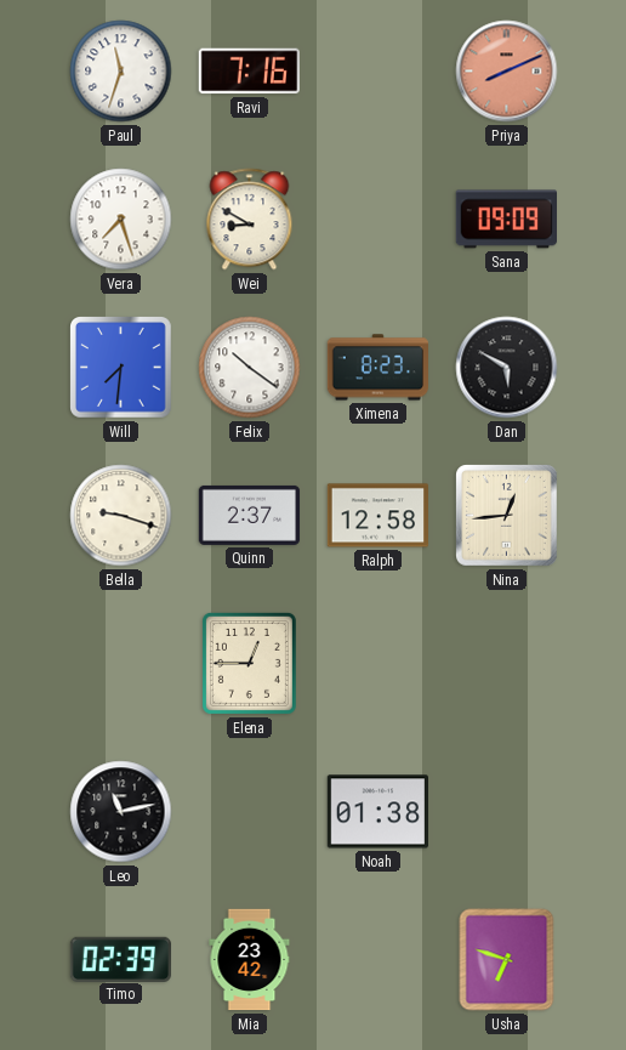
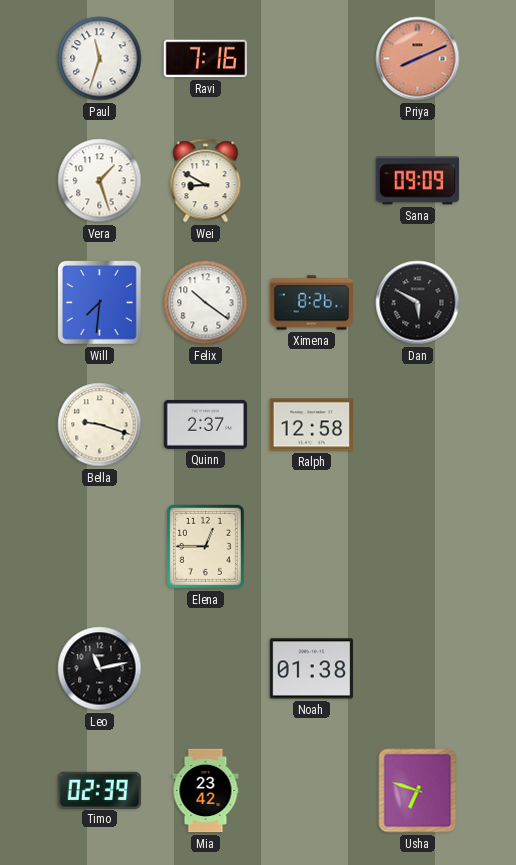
Vera: 7:27 -> 1:27
Ximena: 8:23 -> 8:26
Nina: 12:44 -> none
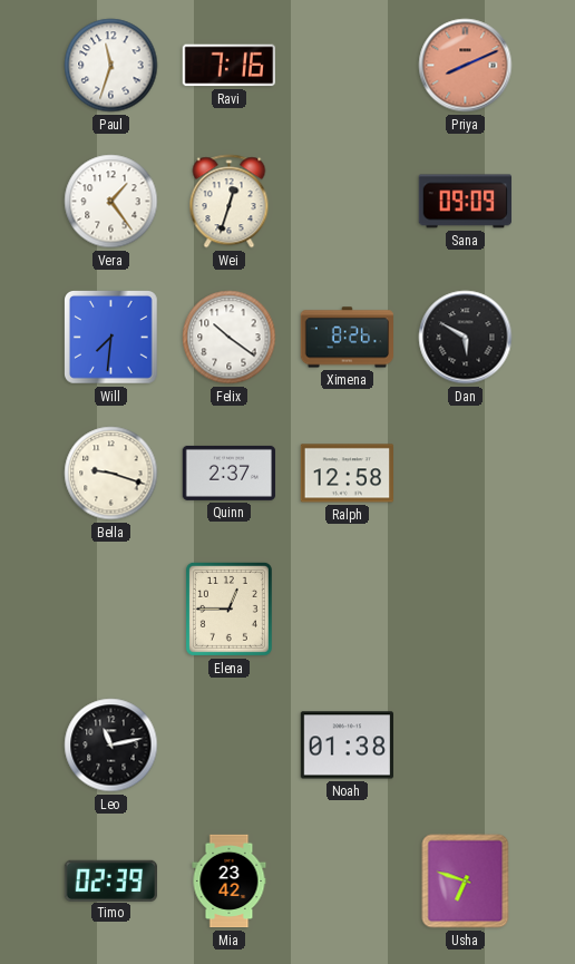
Vera: 1:27 -> 1:24
Wei: 8:50 -> 12:33
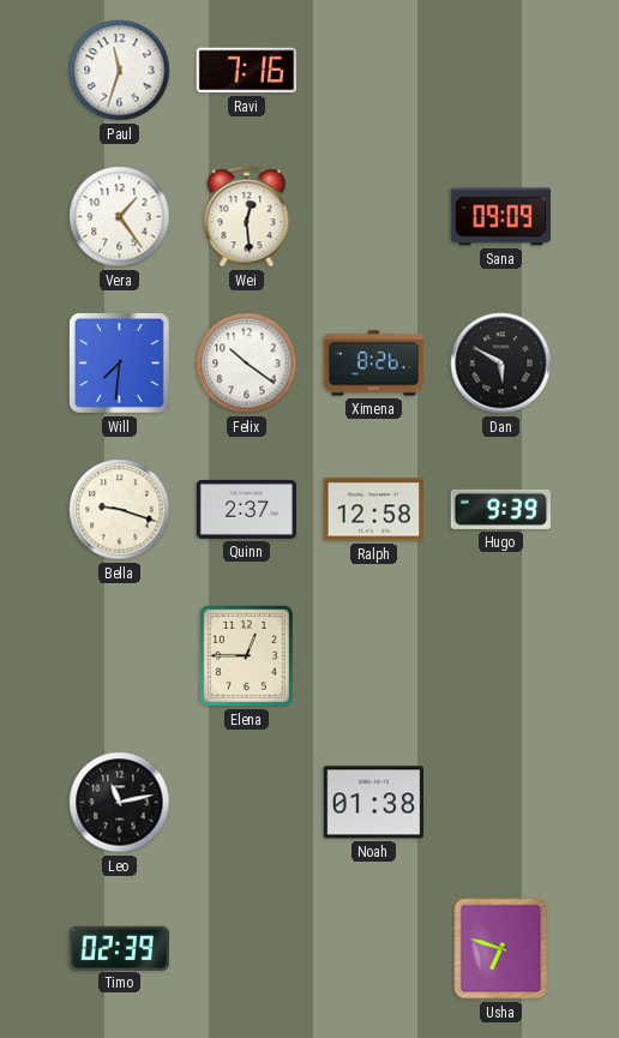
Priya: 8:11 -> none
Wei: 12:33 -> 12:29
Hugo: none -> 9:39
Mia: 23:42 -> none
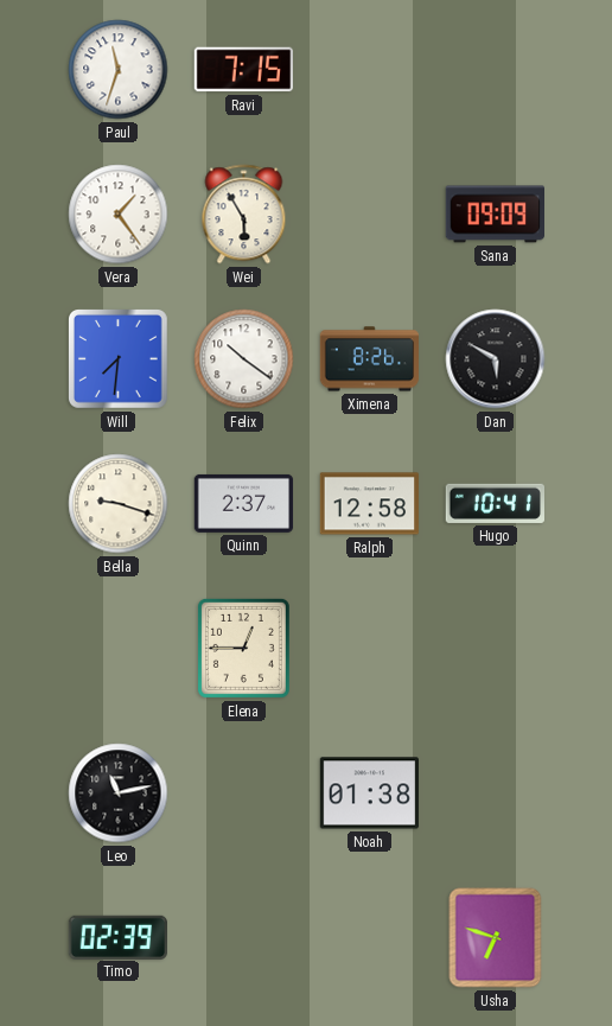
Ravi: 7:16 -> 7:15
Wei: 12:29 -> 5:55
Hugo: 9:39 -> 10:41
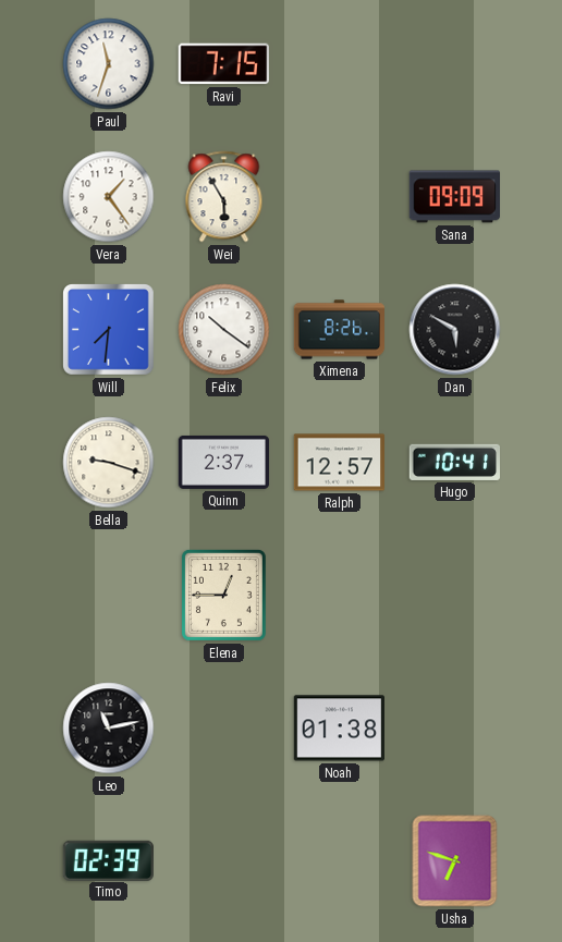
Ralph: 12:58 -> 12:57
